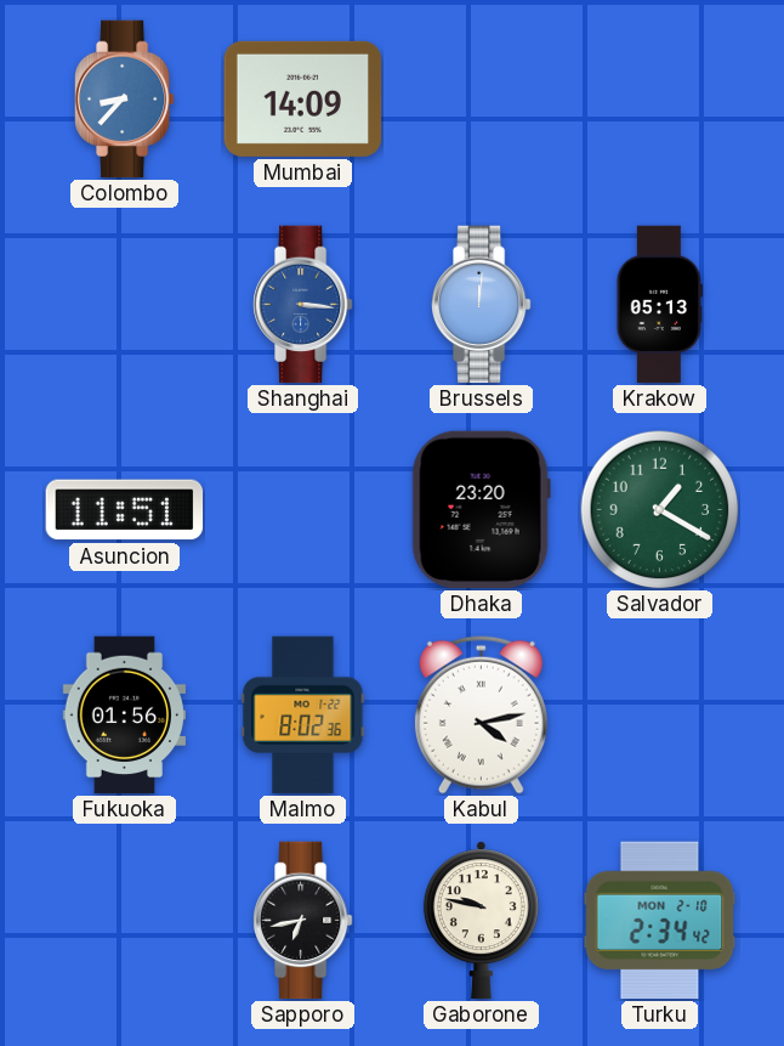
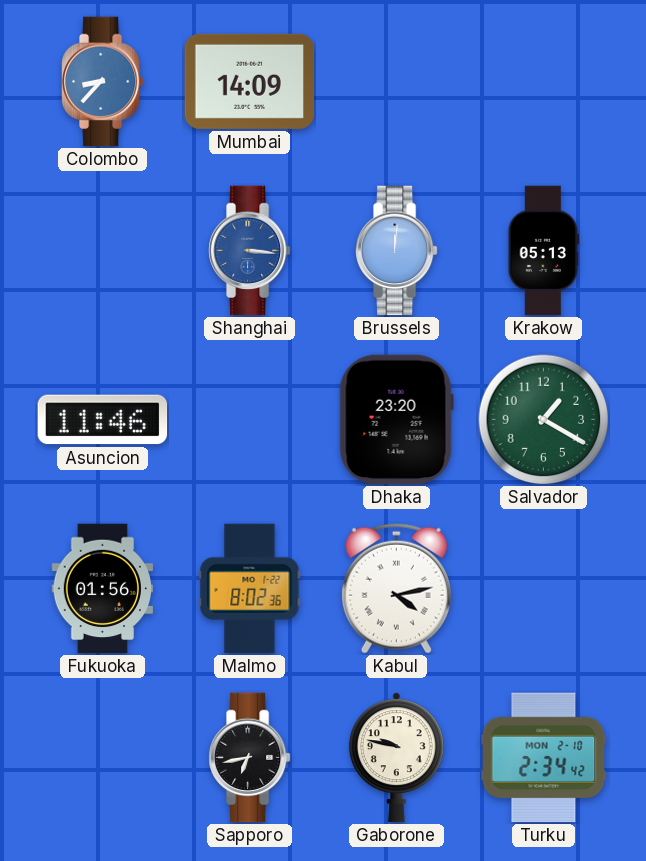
Asuncion: 11:51 -> 11:46
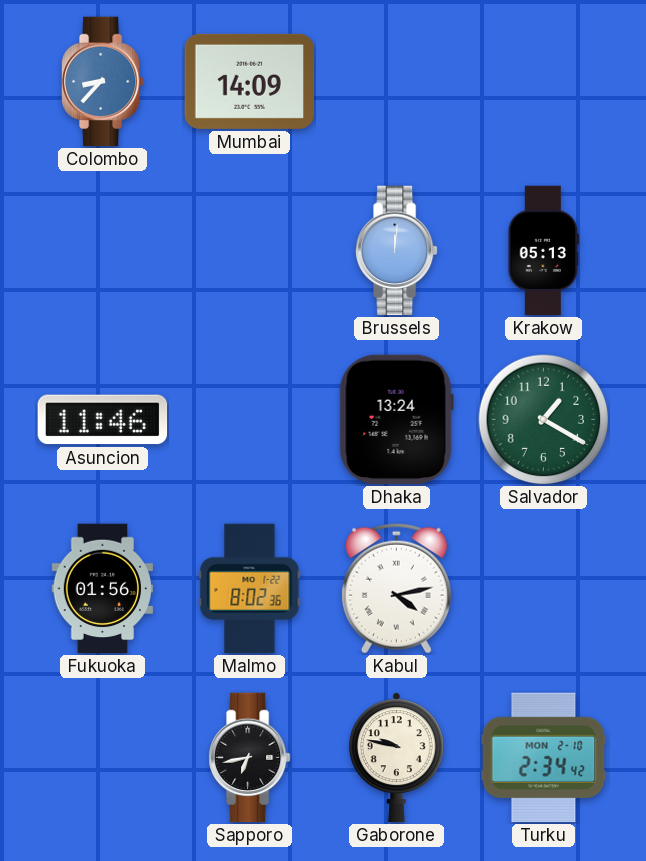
Shanghai: 3:16 -> none
Dhaka: 23:20 -> 13:24
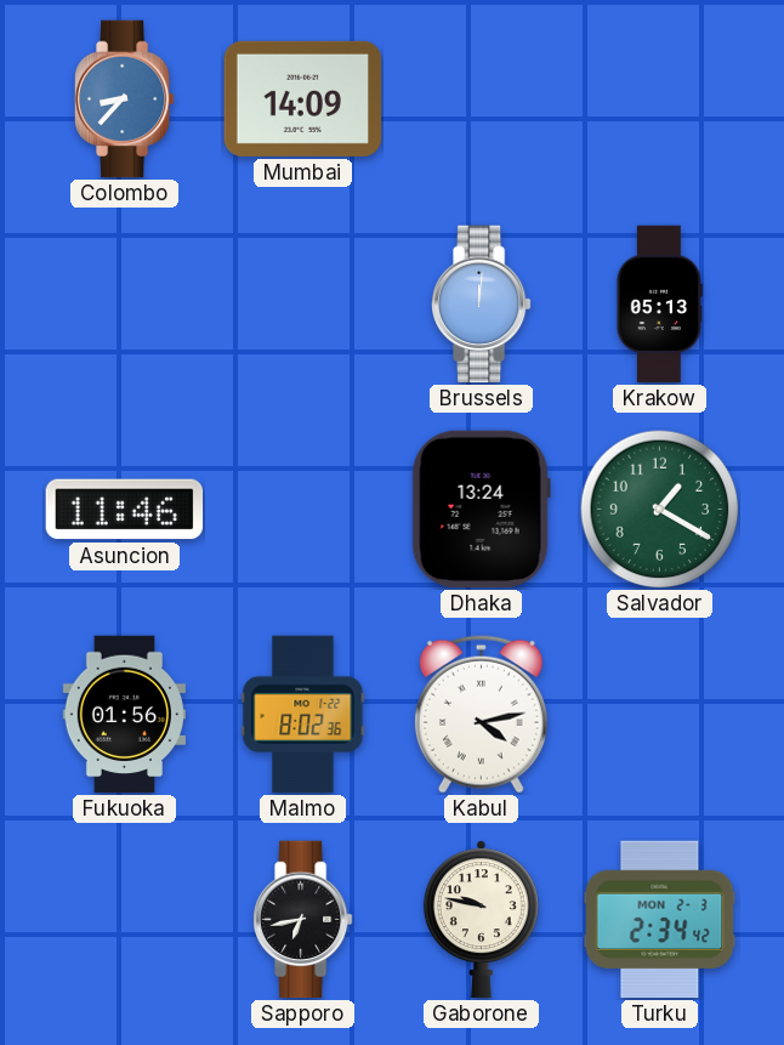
Turku date: MON 2-10 -> MON 2-3
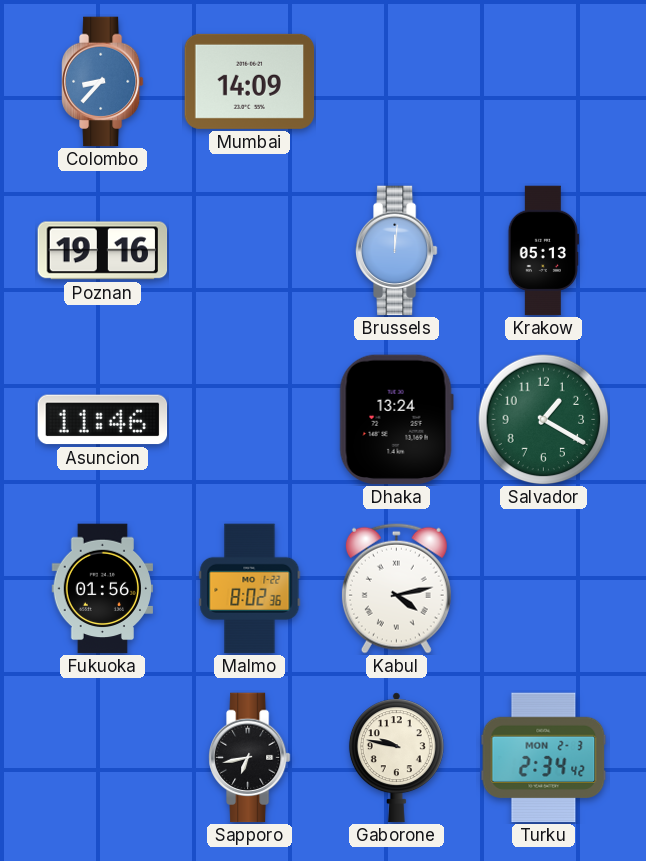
Poznan: none -> 19:16
